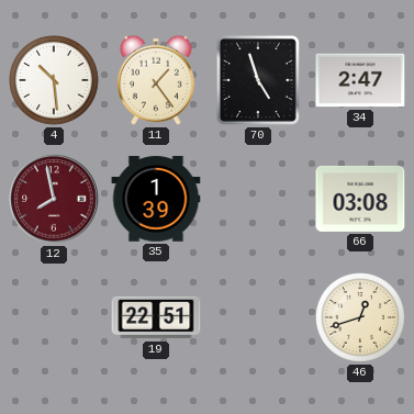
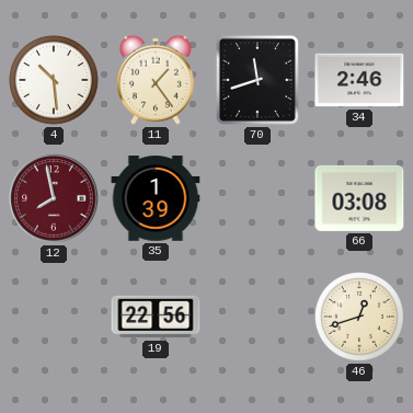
70: 4:57 -> 11:42
34: 2:47 -> 2:46
19: 22:51 -> 22:56
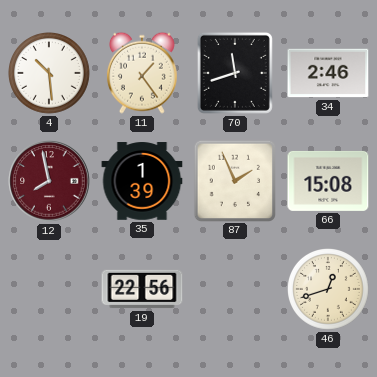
87: none -> 1:56
66: 03:08 -> 15:08
